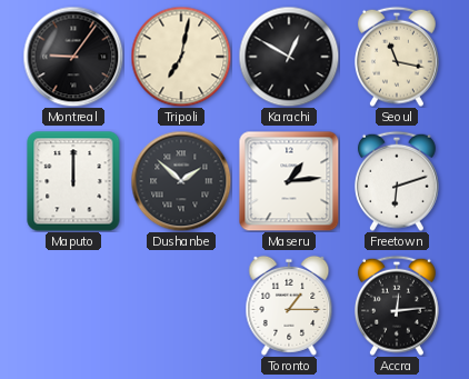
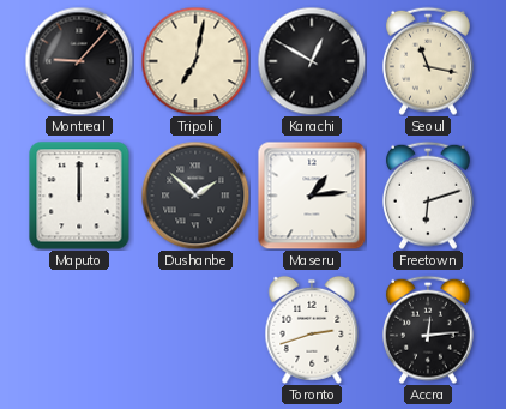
Montreal: 9:06 -> 9:07
Toronto: 1:15 -> 2:42
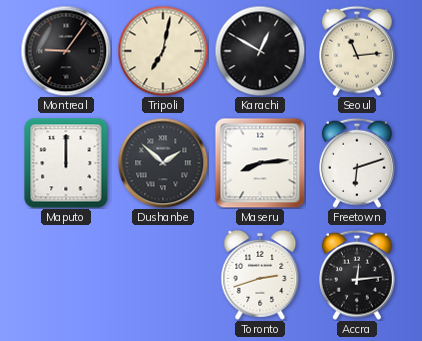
Montreal: 9:07 -> 9:06
Seoul: 11:17 -> 11:14
Maseru: 1:14 -> 8:14
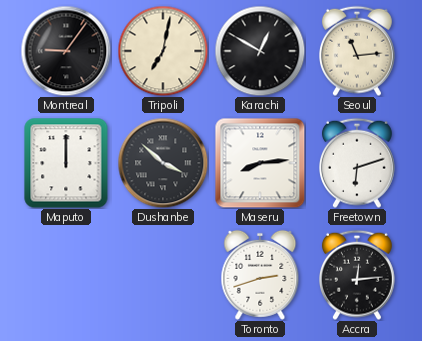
Dushanbe: 1:52 -> 3:52
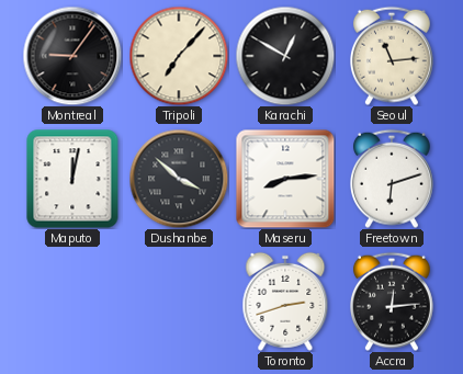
Tripoli: 7:02 -> 7:07
Maputo: 12:00 -> 12:02
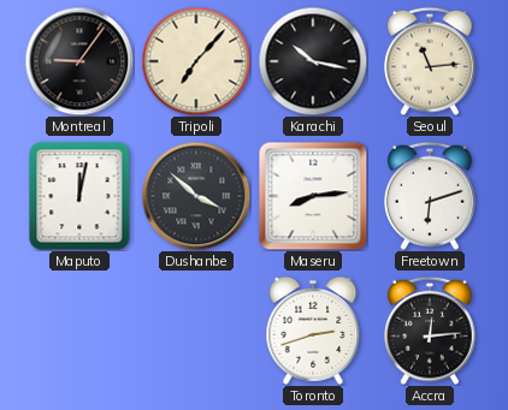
Karachi: 12:50 -> 10:17
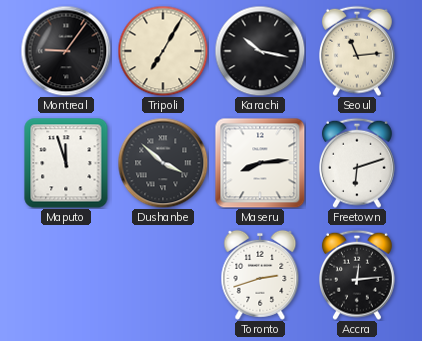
Tripoli: 7:07 -> 7:05
Maputo: 12:02 -> 11:57
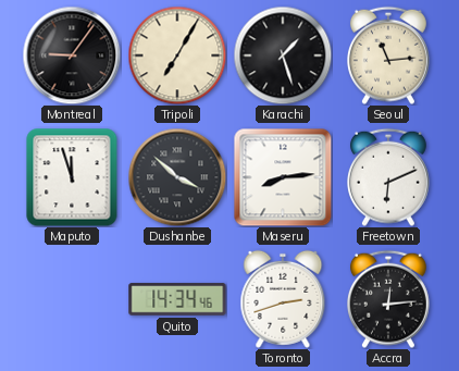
Karachi: 10:17 -> 1:27
Freetown: 6:12 -> 6:11
Quito: none -> 14:34
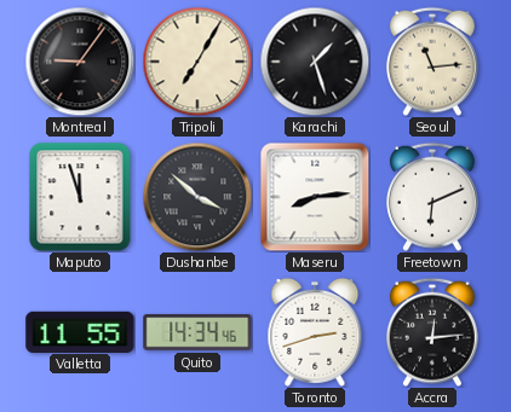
Valletta: none -> 11:55
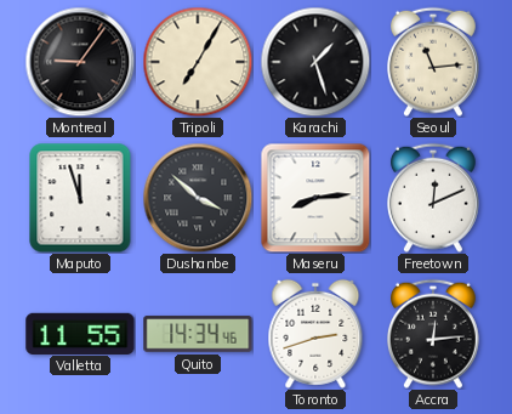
Freetown: 6:11 -> 12:11
